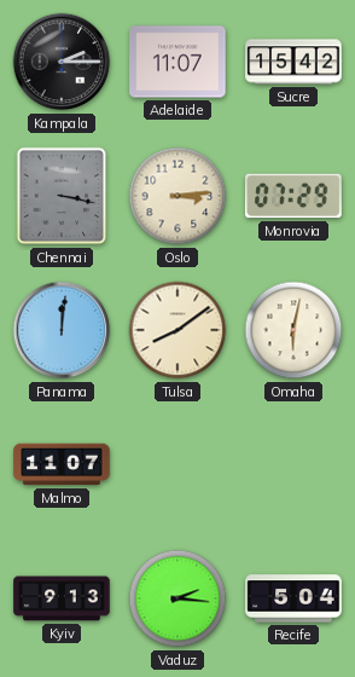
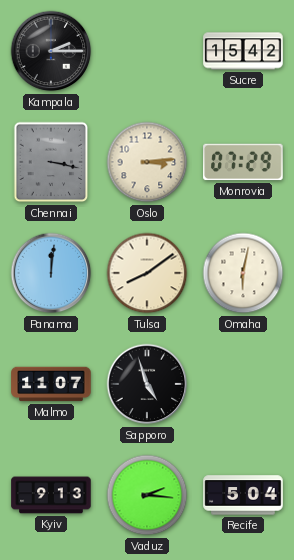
Adelaide: 11:07 -> none
Sapporo: none -> 4:57
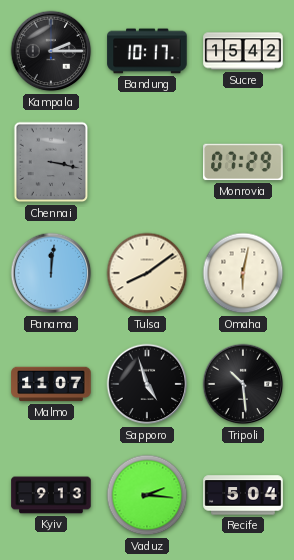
Bandung: none -> 10:17
Oslo: 3:14 -> none
Tripoli: none -> 10:29
